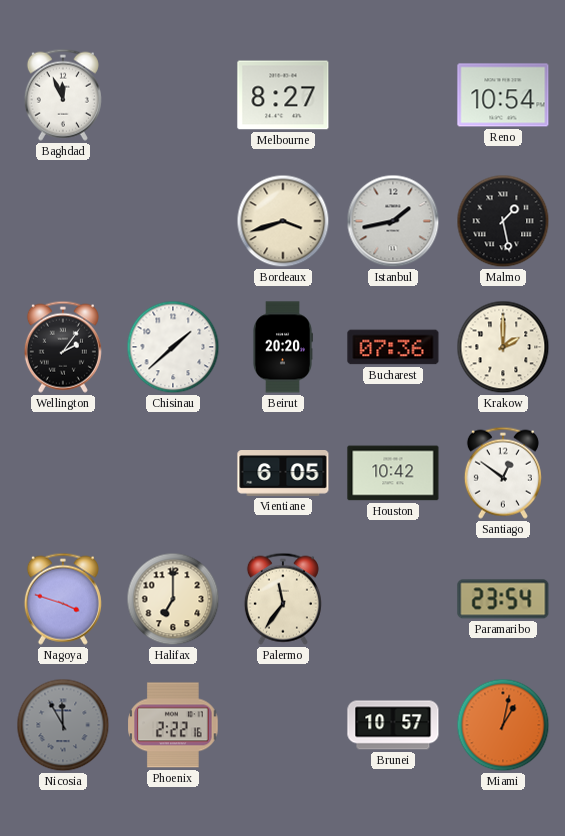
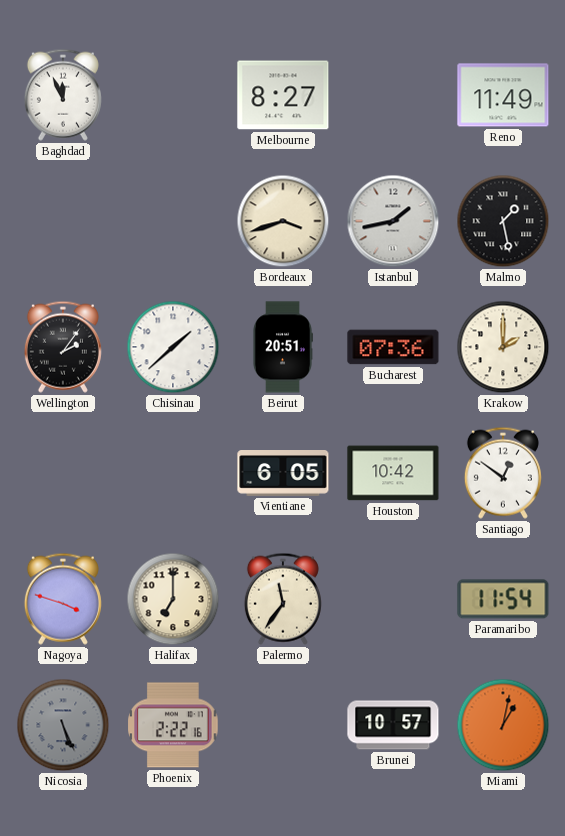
Reno: 10:54 -> 11:49
Beirut: 20:20 -> 20:51
Paramaribo: 23:54 -> 11:54
Nicosia: 11:55 -> 5:26
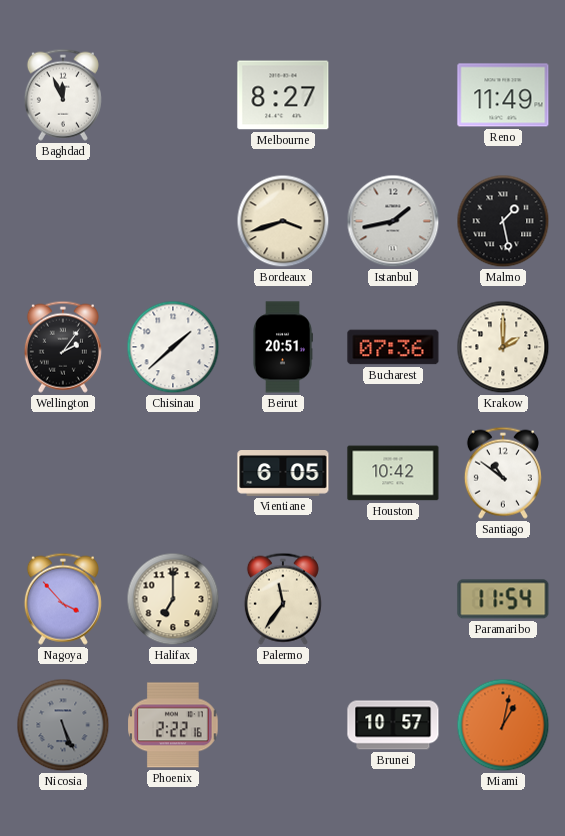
Santiago: 12:51 -> 10:51
Nagoya: 3:48 -> 3:53
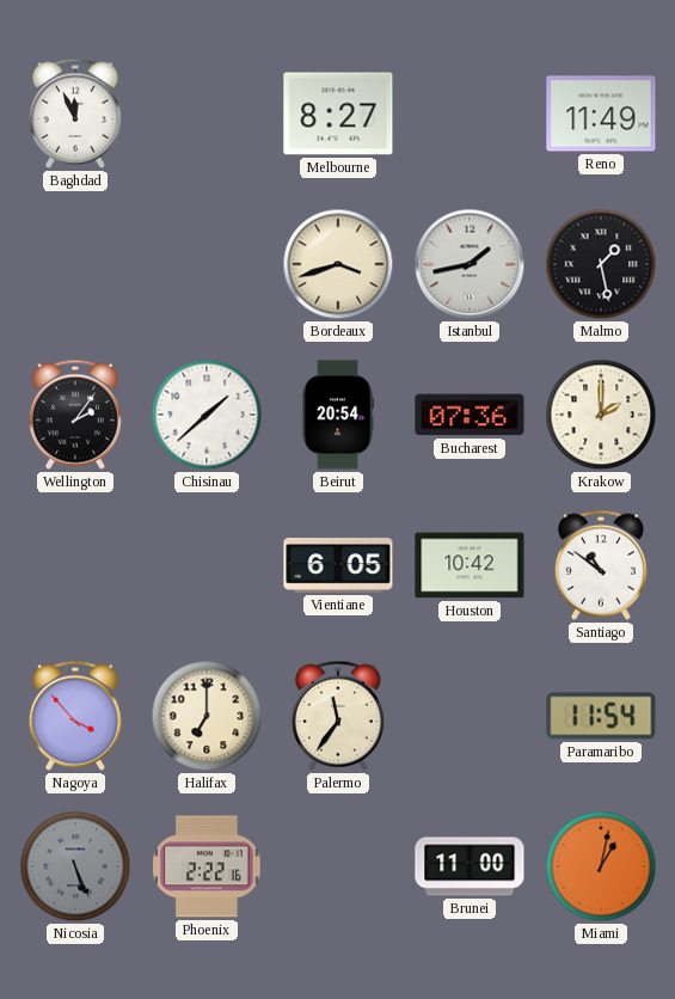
Beirut: 20:51 -> 20:54
Brunei: 10:57 -> 11:00
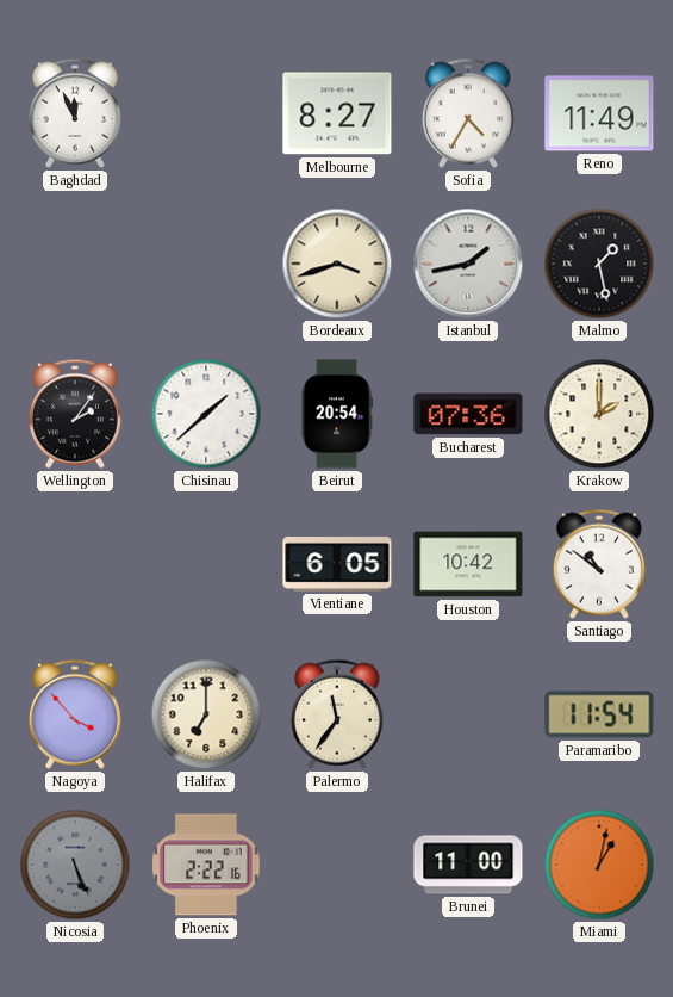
Sofia: none -> 4:35
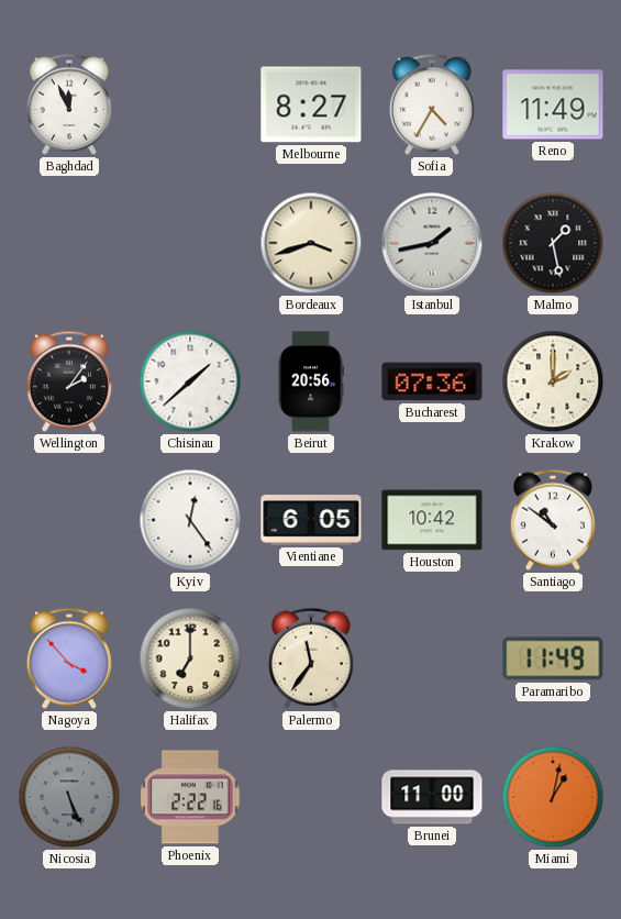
Beirut: 20:54 -> 20:56
Kyiv: none -> 12:24
Paramaribo: 11:54 -> 11:49
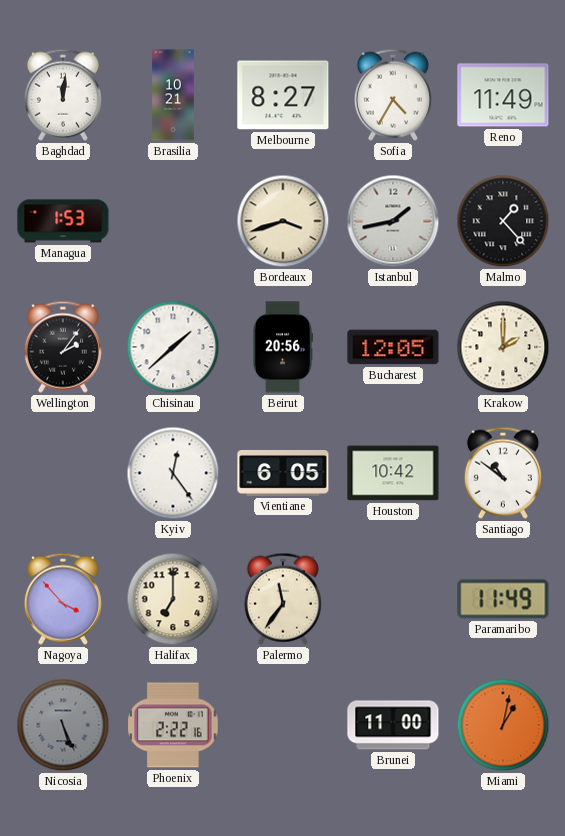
Baghdad: 11:56 -> 12:01
Brasilia: none -> 10:21
Managua: none -> 1:53
Malmo: 1:28 -> 1:23
Bucharest: 07:36 -> 12:05
